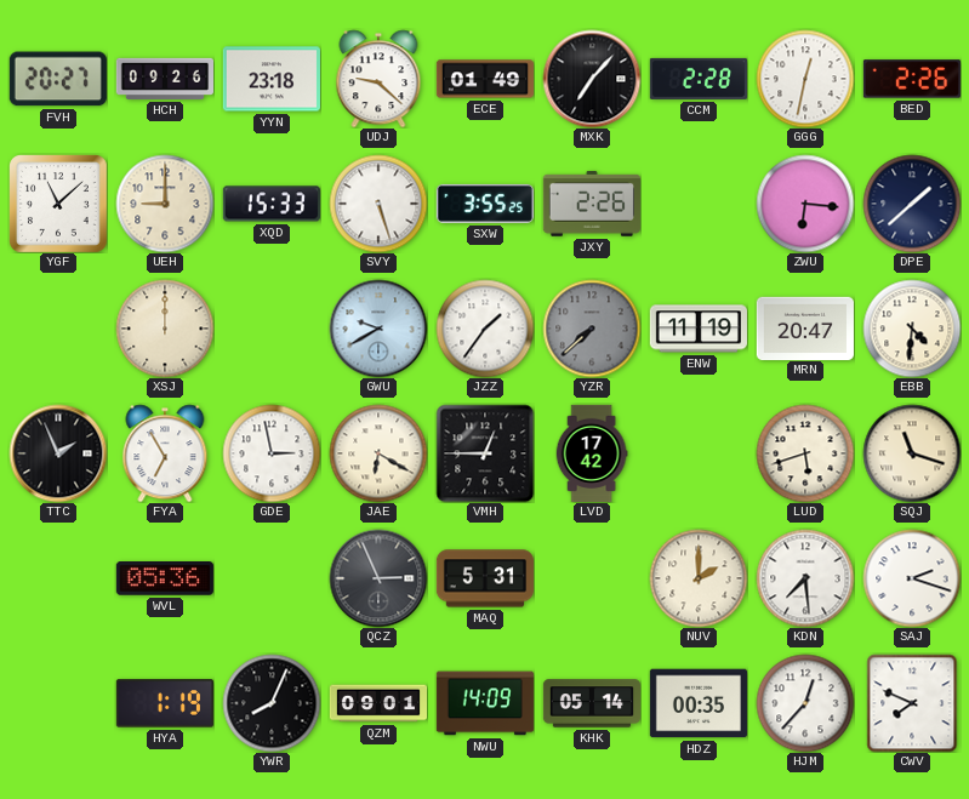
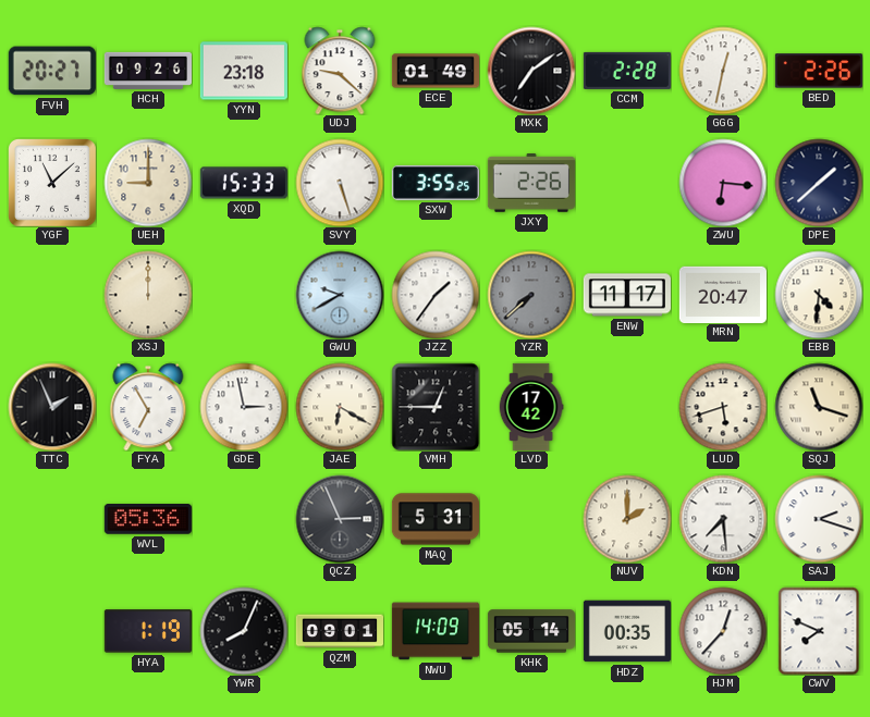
MXK: 7:07 -> 7:09
ENW: 11:19 -> 11:17
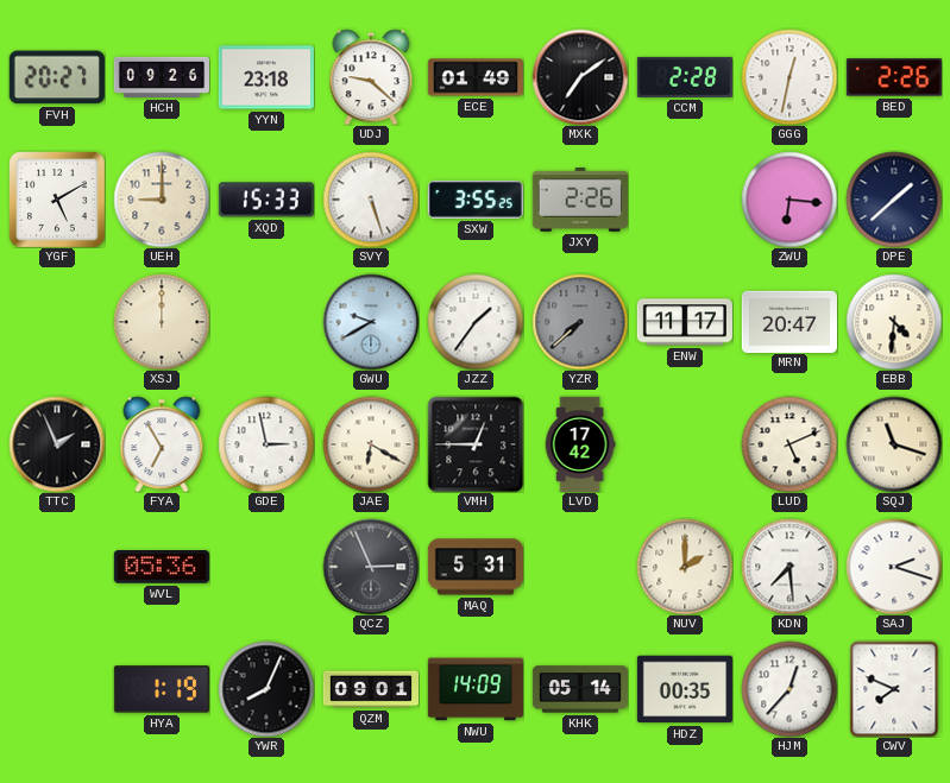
YGF: 11:08 -> 5:10
LUD: 5:42 -> 5:11
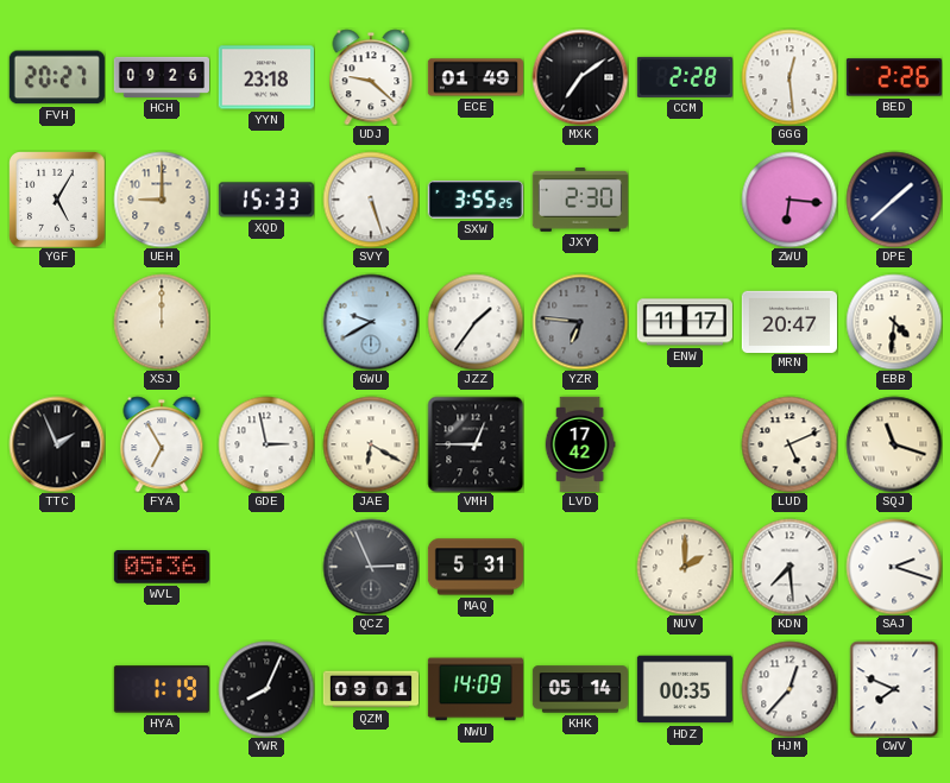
GGG: 12:32 -> 12:29
YGF: 5:10 -> 5:05
JXY: 2:26 -> 2:30
YZR: 7:38 -> 6:46
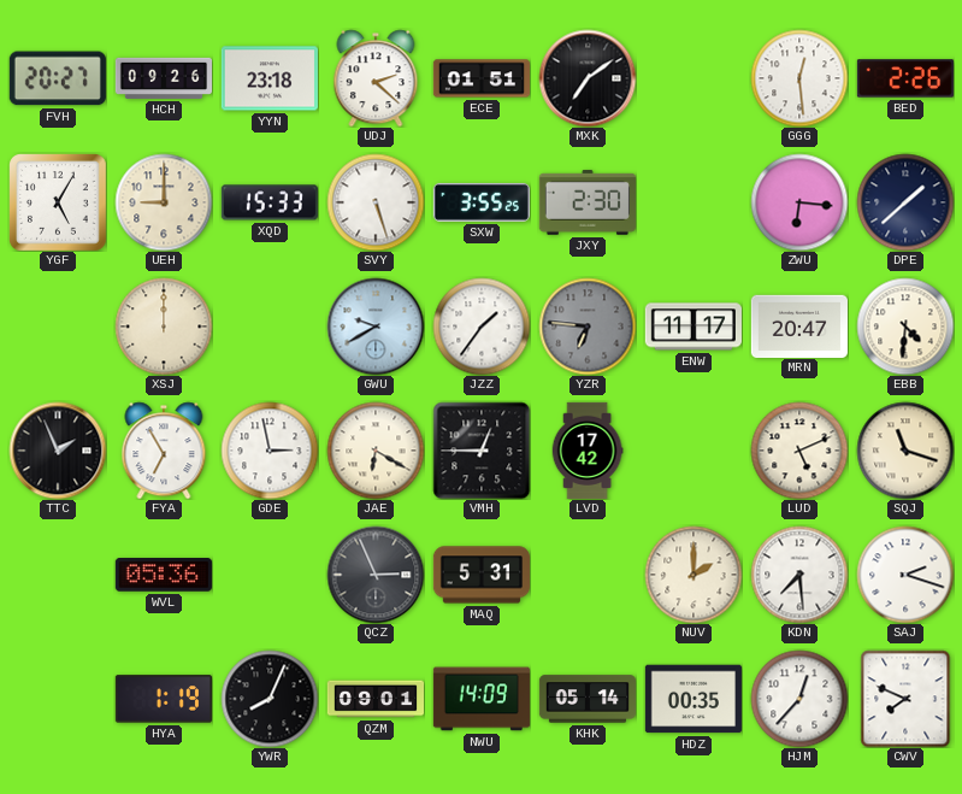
UDJ: 9:22 -> 2:22
ECE: 01:49 -> 01:51
CCM: 2:28 -> none
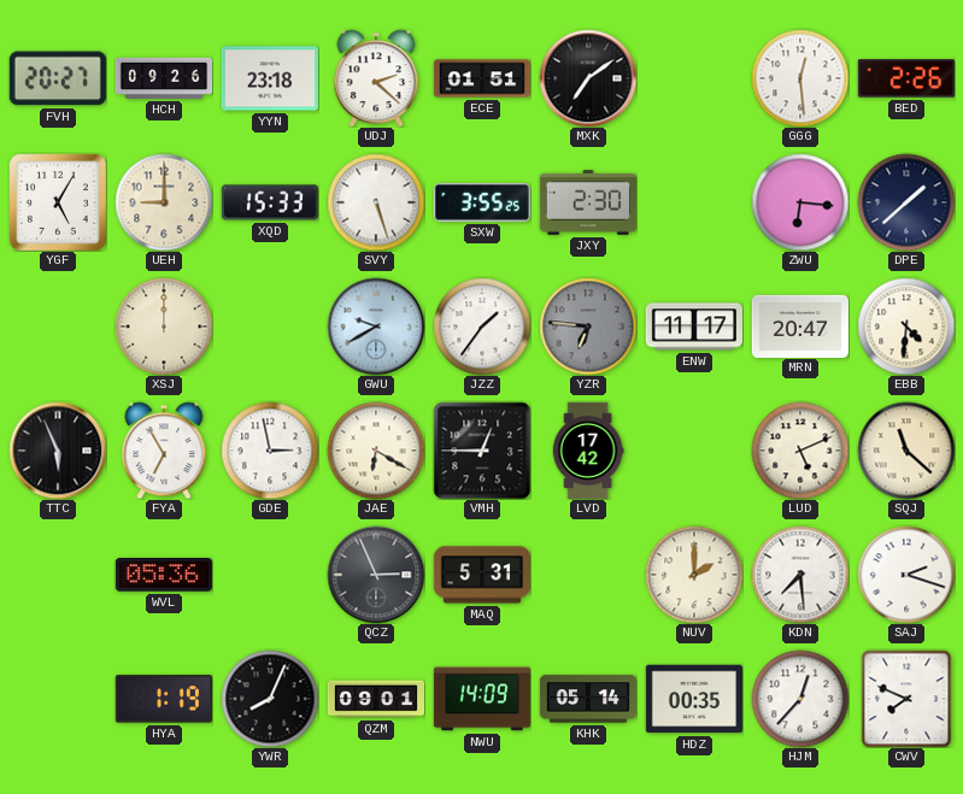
TTC: 1:56 -> 5:56
SQJ: 11:18 -> 11:22
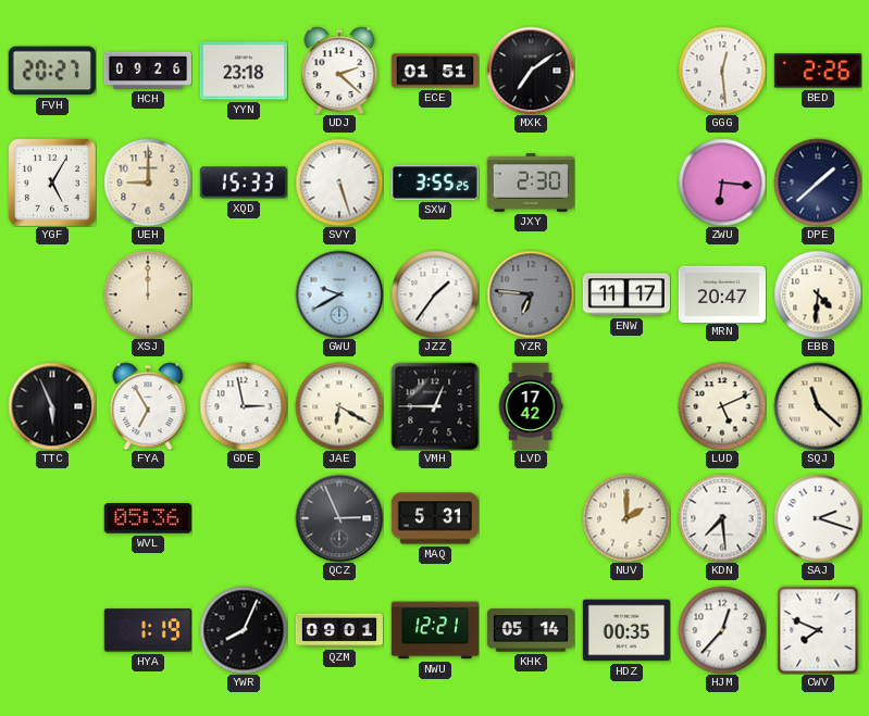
NWU: 14:09 -> 12:21
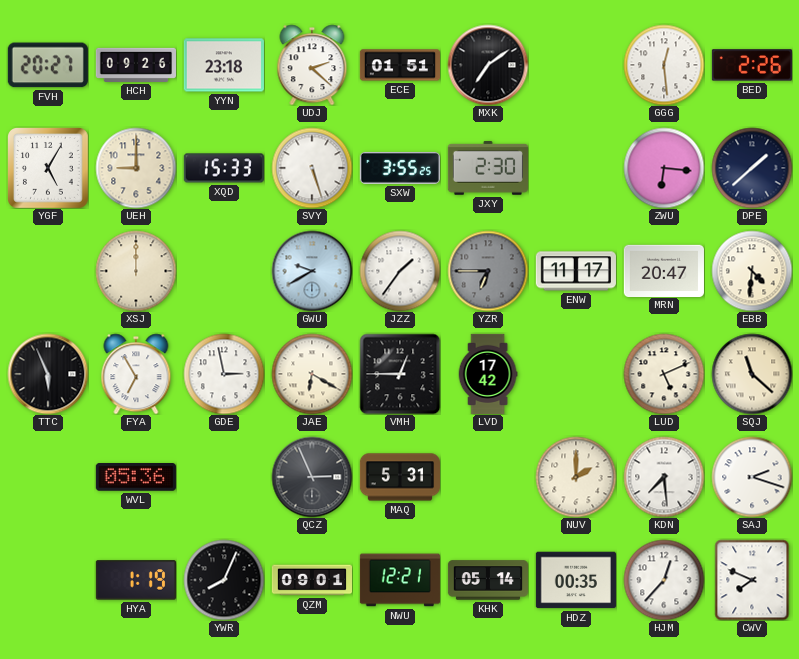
YZR: 6:46 -> 6:45
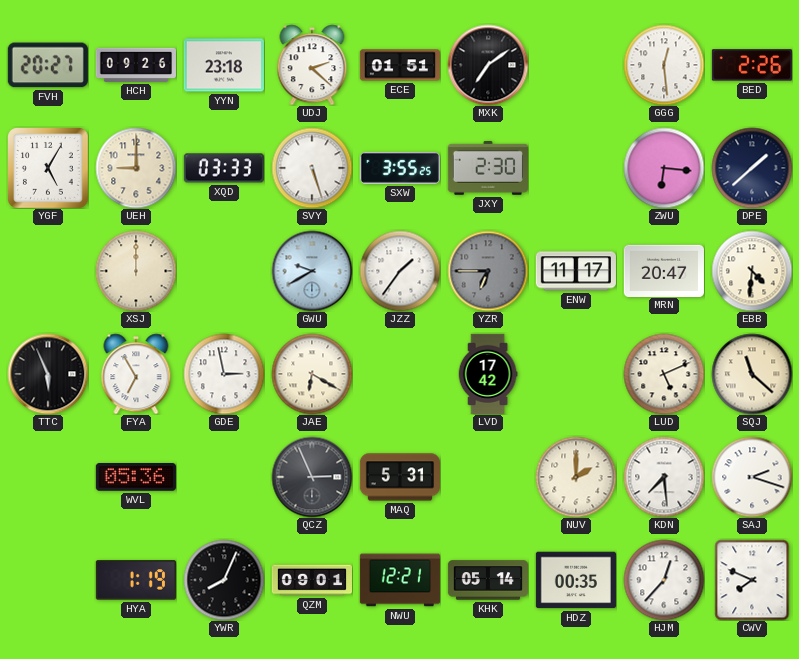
XQD: 15:33 -> 03:33
VMH: 12:45 -> none
